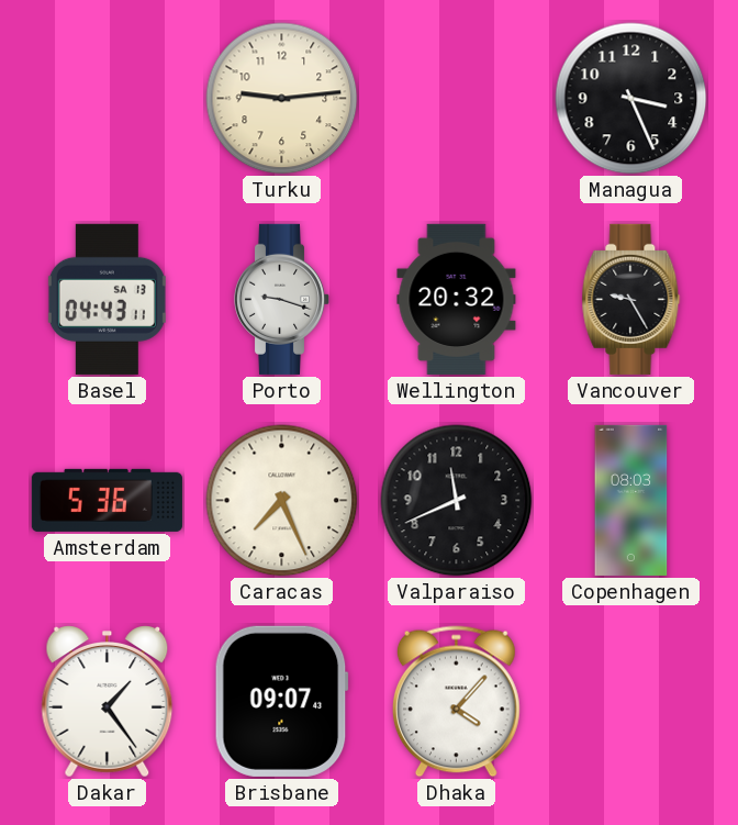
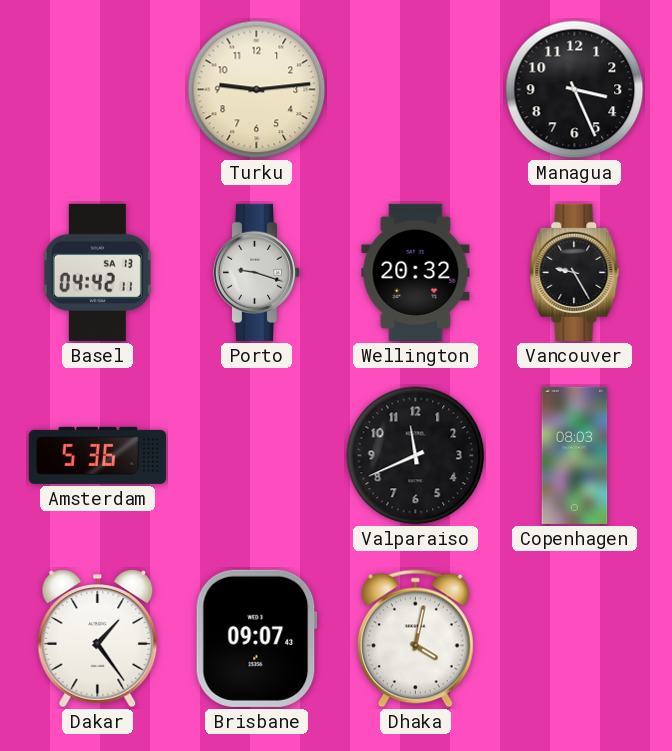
Basel: 04:43 -> 04:42
Caracas: 7:26 -> none
Dhaka: 4:07 -> 4:02
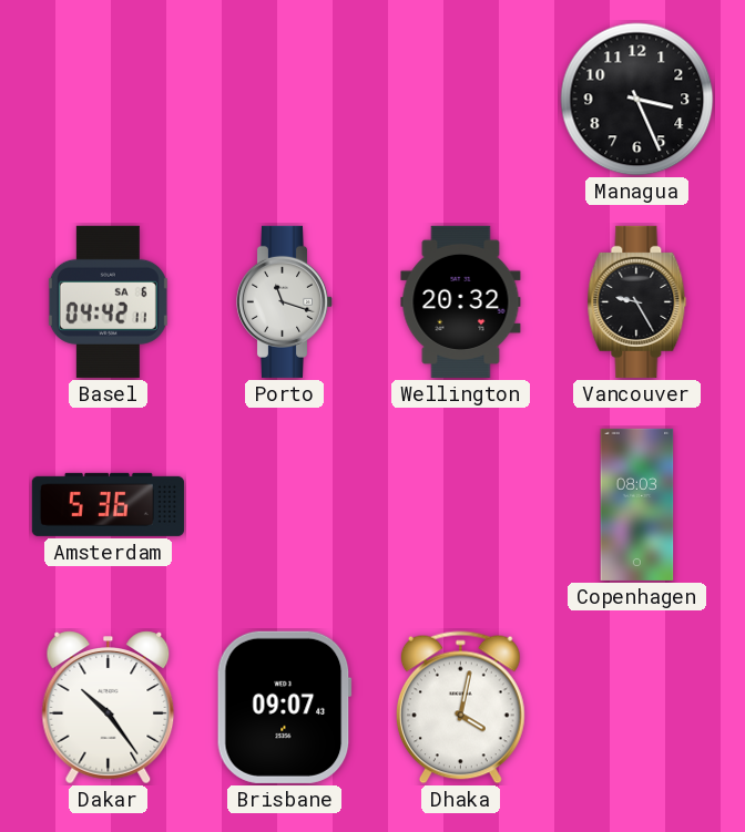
Turku: 9:14 -> none
Basel date: SA 13 -> SA 6
Porto: 9:18 -> 11:18
Valparaiso: 11:41 -> none
Dakar: 1:24 -> 10:24
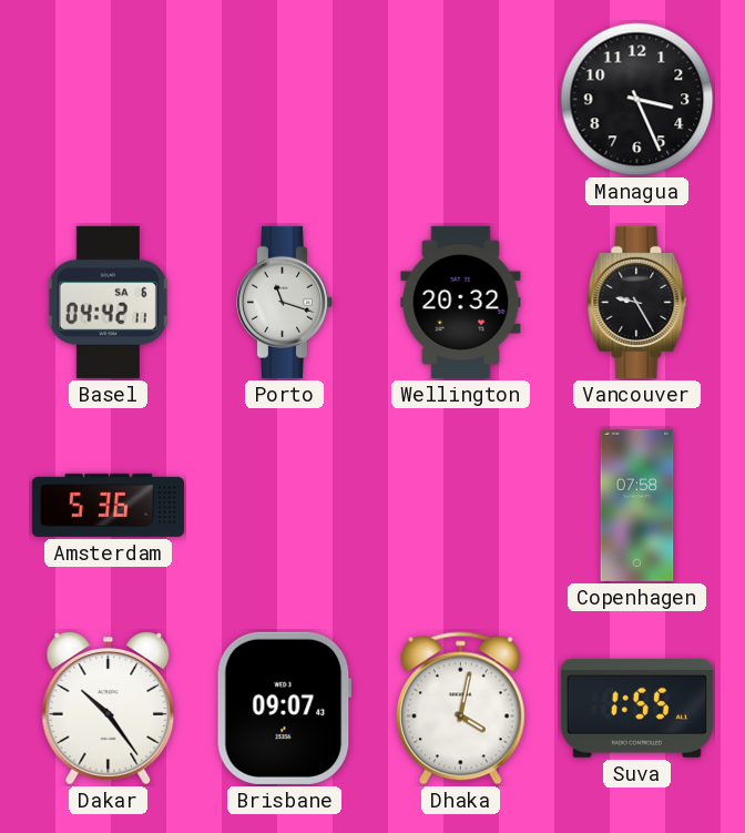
Copenhagen: 08:03 -> 07:58
Suva: none -> 1:55
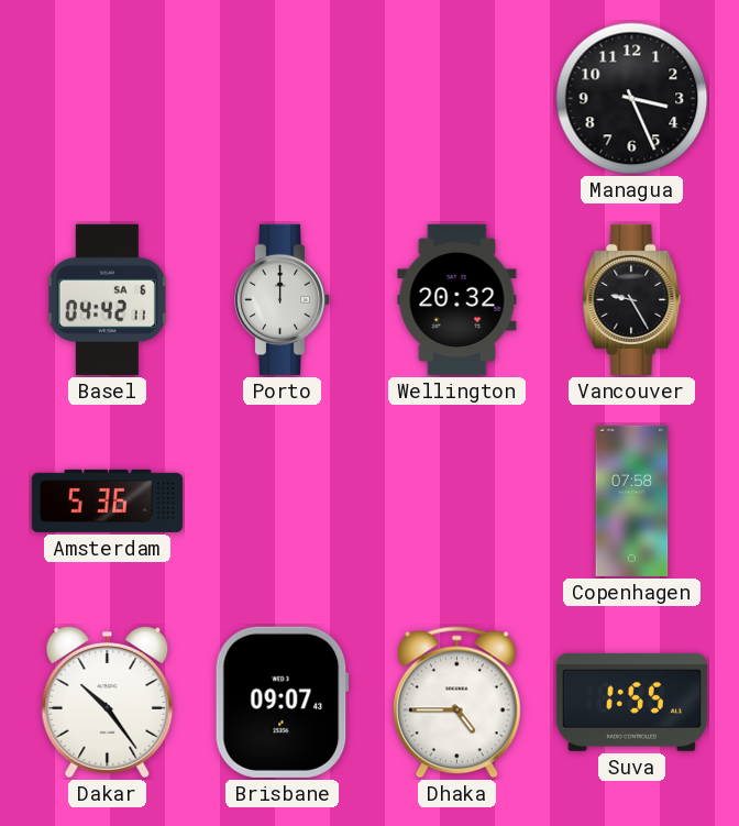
Porto: 11:18 -> 12:00
Dhaka: 4:02 -> 4:45
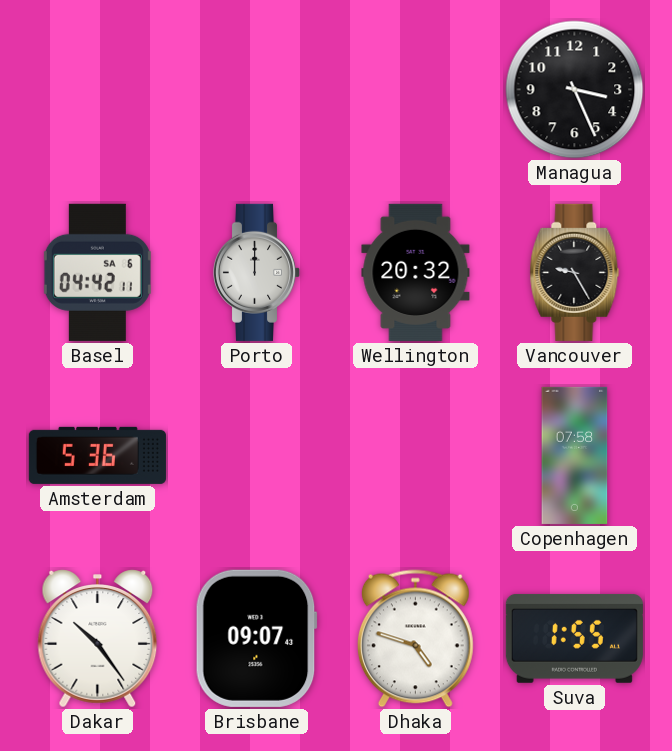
Dhaka: 4:45 -> 4:48
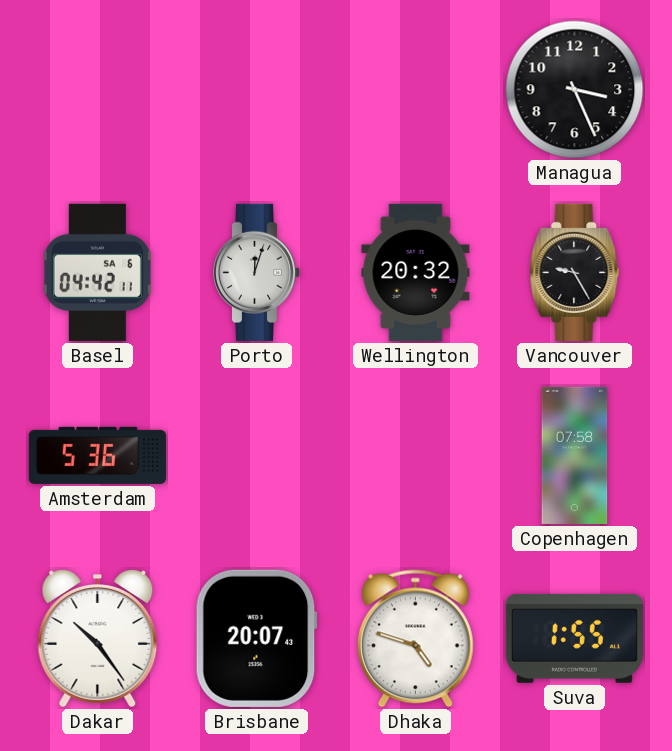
Porto: 12:00 -> 12:03
Brisbane: 09:07 -> 20:07
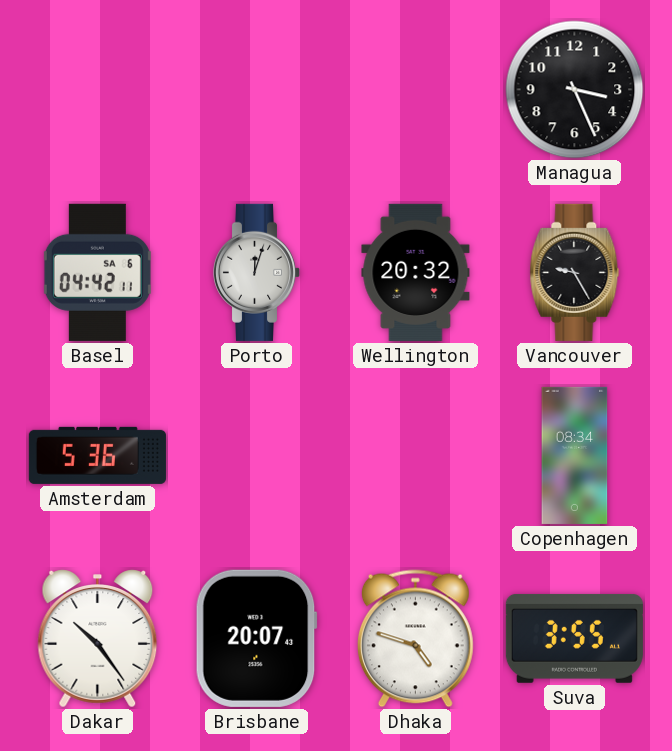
Copenhagen: 07:58 -> 08:34
Suva: 1:55 -> 3:55
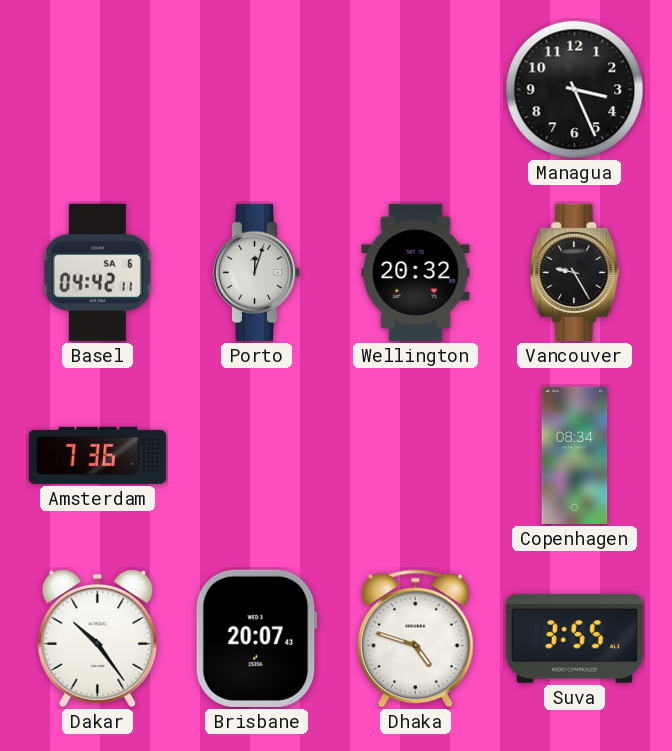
Amsterdam: 5:36 -> 7:36
